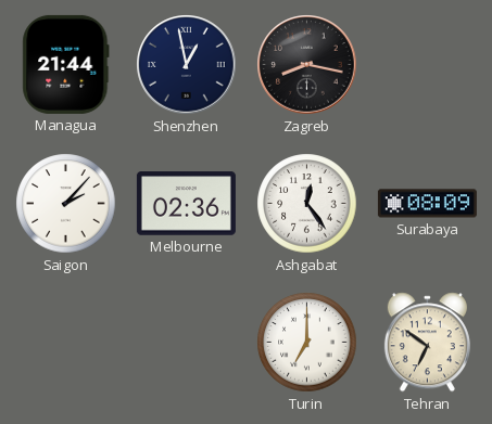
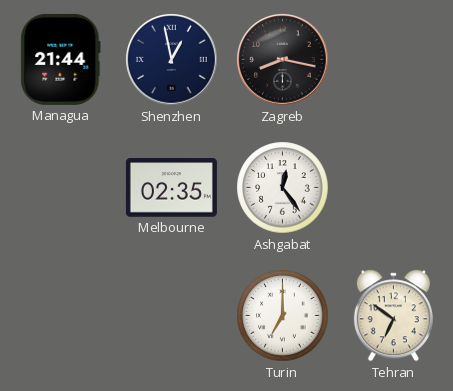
Saigon: 2:07 -> none
Melbourne: 02:36 -> 02:35
Surabaya: 08:09 -> none
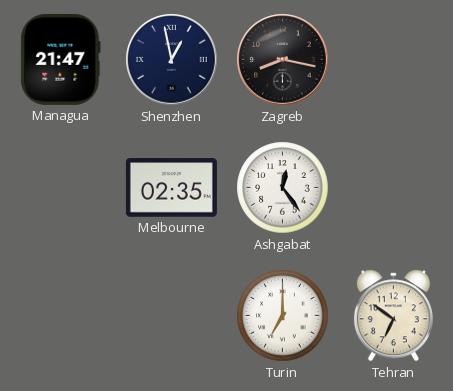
Managua: 21:44 -> 21:47
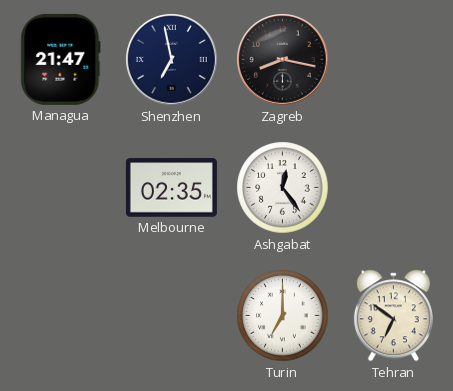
Shenzhen: 12:58 -> 6:58
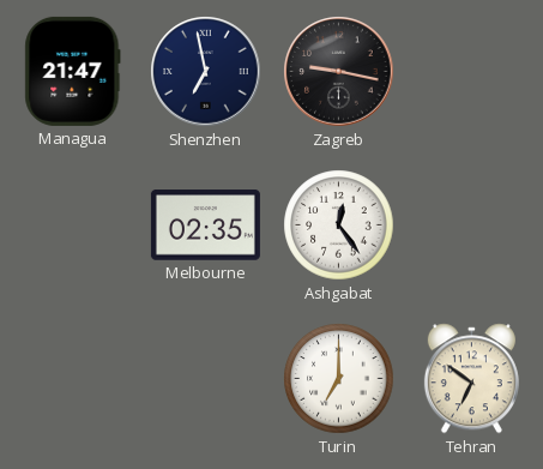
Zagreb: 8:17 -> 9:17
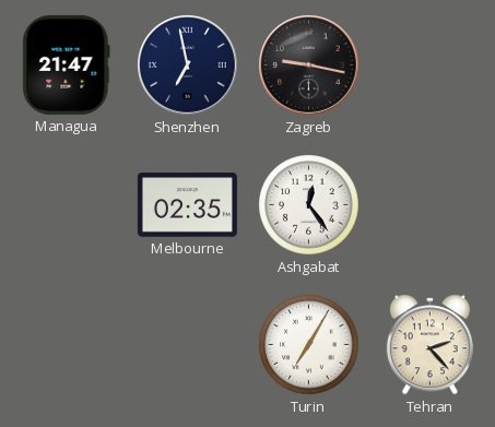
Turin: 7:00 -> 7:05
Tehran: 6:51 -> 2:23
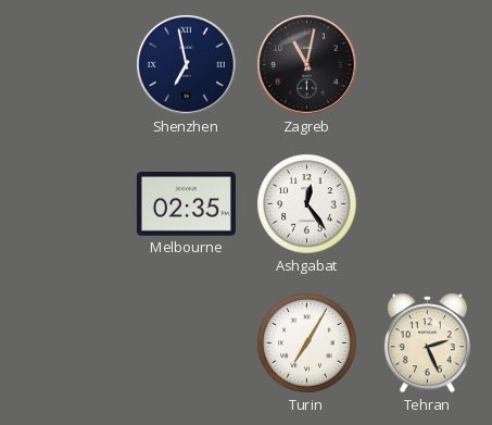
Managua: 21:47 -> none
Zagreb: 9:17 -> 11:02
Tehran: 2:23 -> 2:26
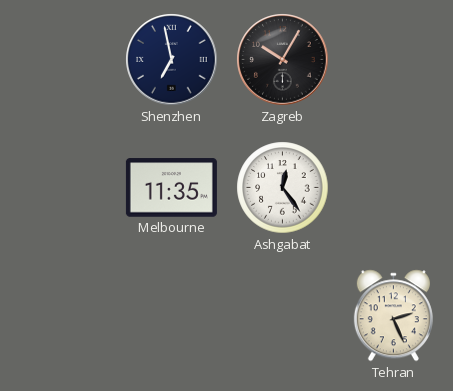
Zagreb: 11:02 -> 10:05
Melbourne: 02:35 -> 11:35
Turin: 7:05 -> none
